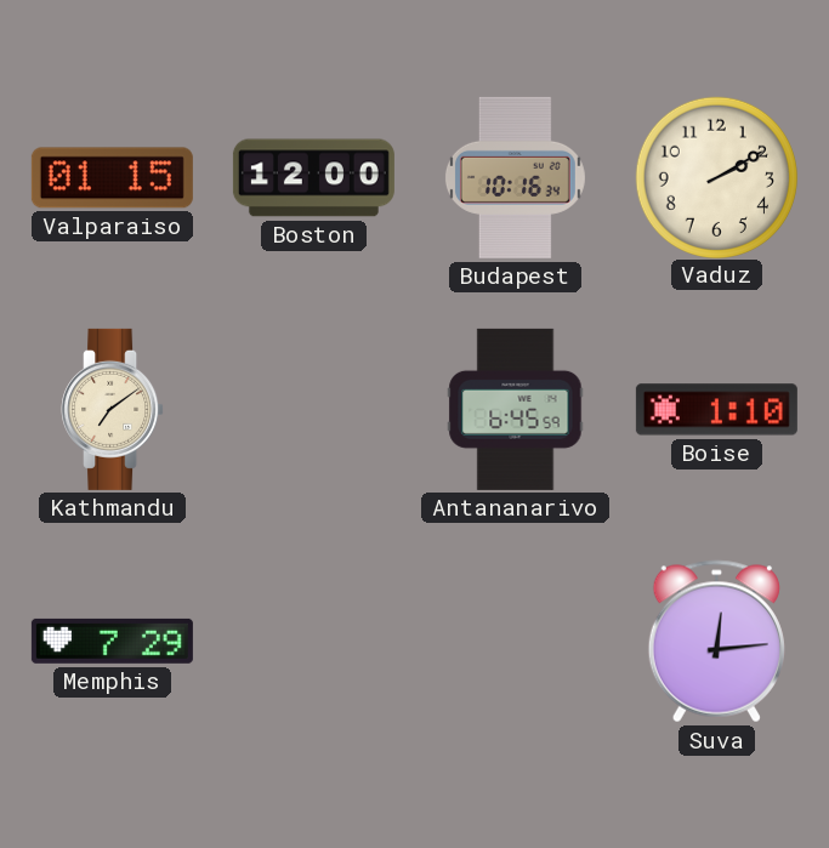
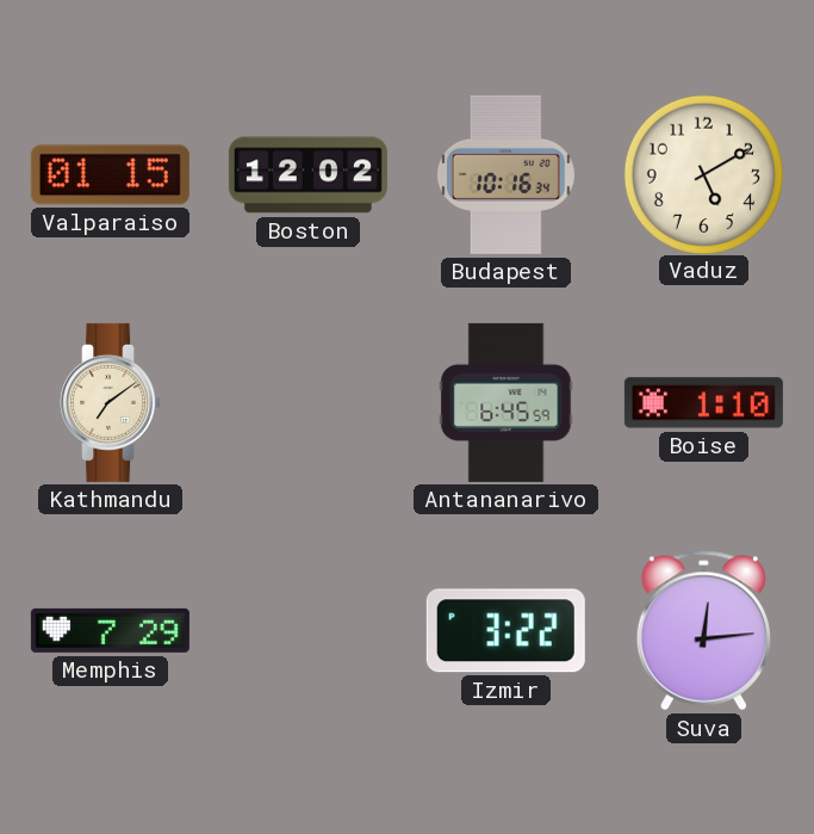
Boston: 12:00 -> 12:02
Vaduz: 2:10 -> 5:10
Izmir: none -> 3:22
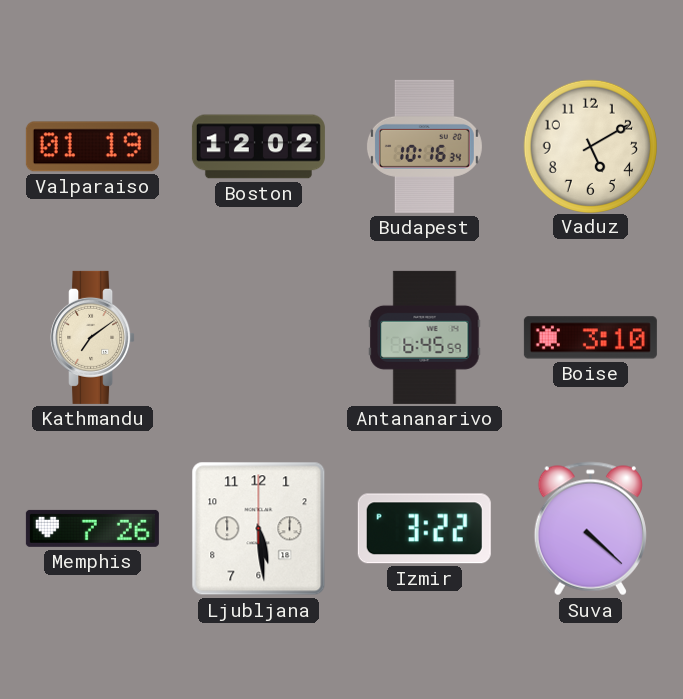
Valparaiso: 01:15 -> 01:19
Boise: 1:10 -> 3:10
Memphis: 7:29 -> 7:26
Ljubljana: none -> 5:29
Suva: 12:14 -> 4:22
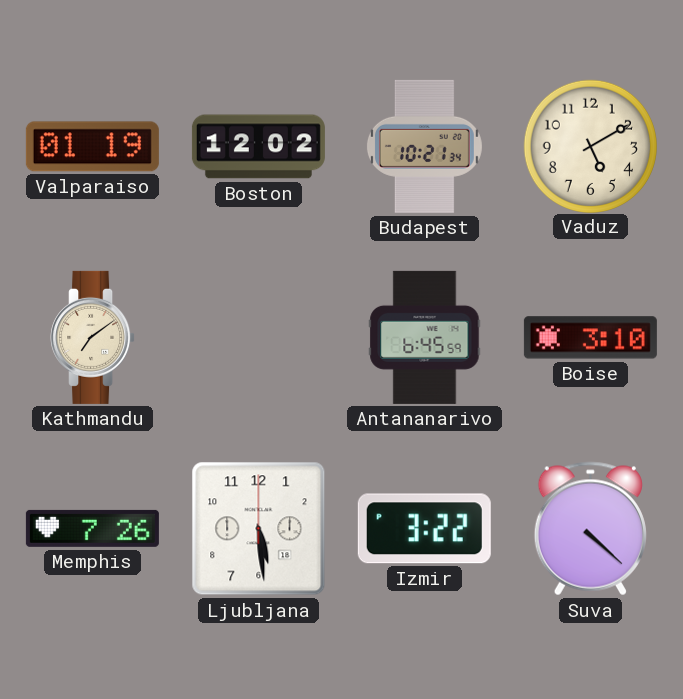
Budapest: 10:16 -> 10:21
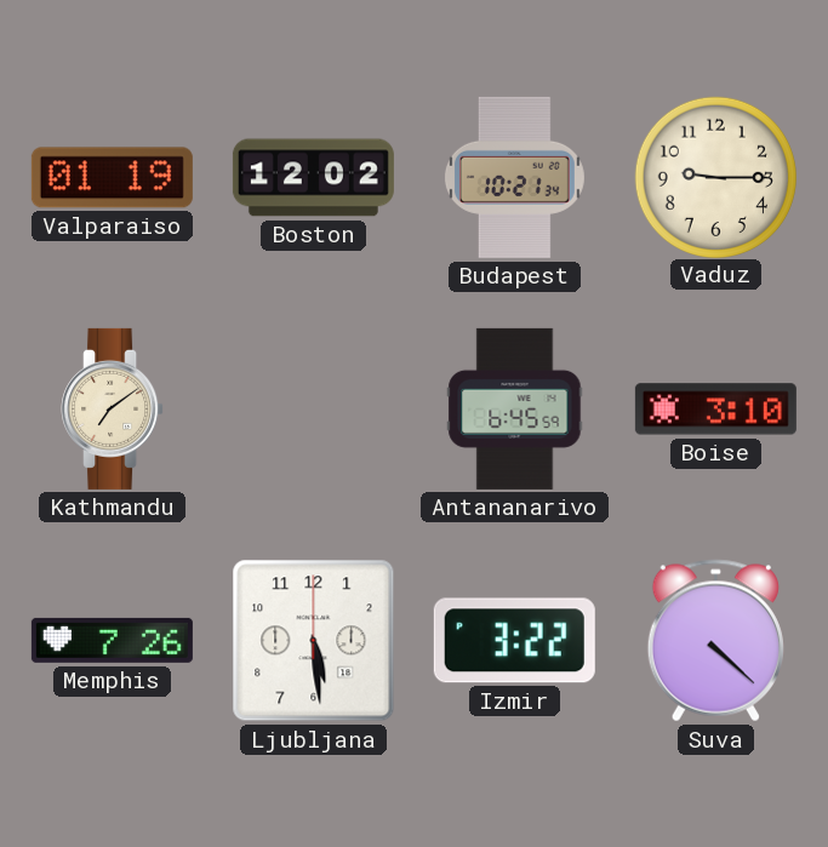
Vaduz: 5:10 -> 9:15
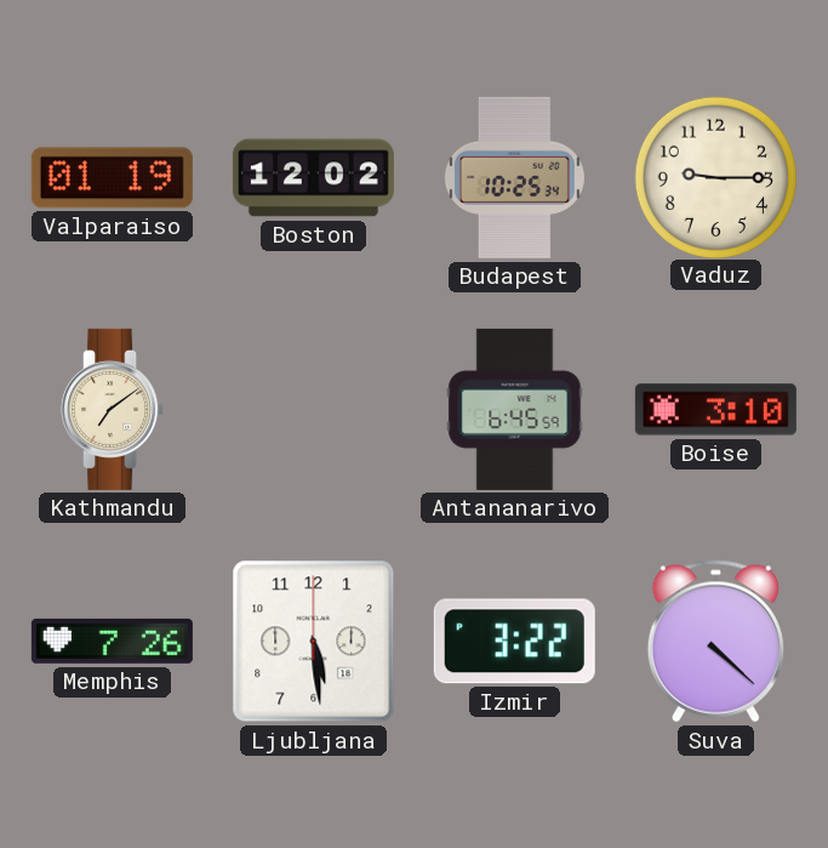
Budapest: 10:21 -> 10:25
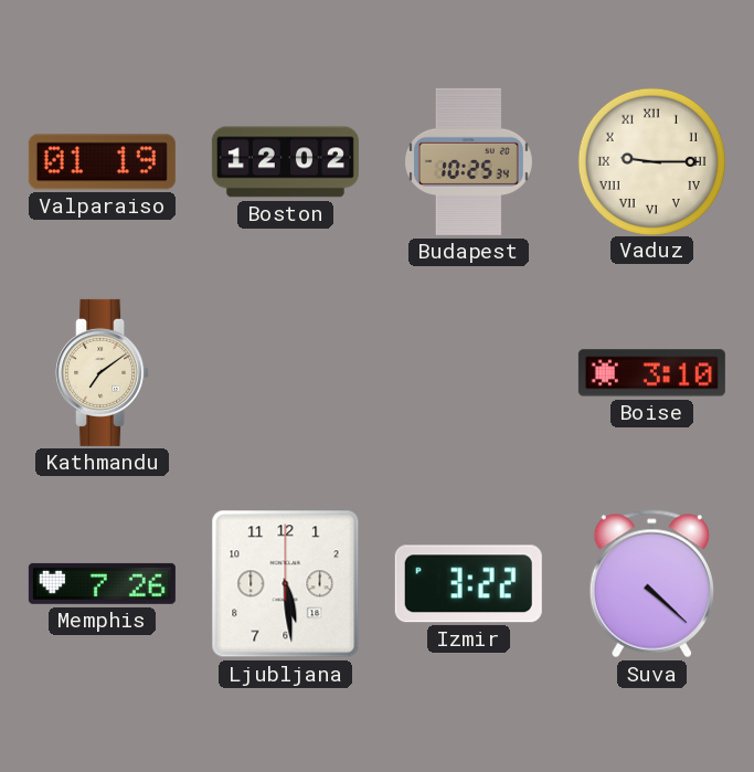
Vaduz numerals: Arabic -> Roman
Antananarivo: 6:45 -> none
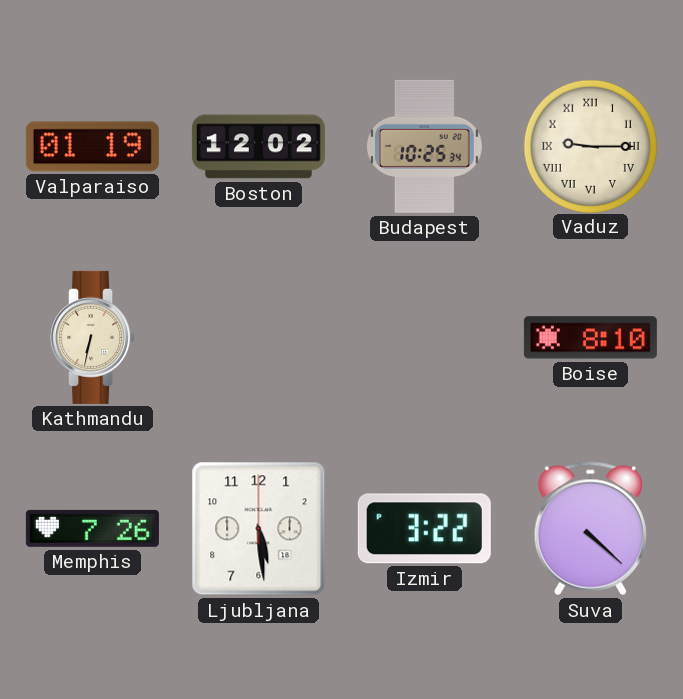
Kathmandu: 7:09 -> 6:32
Boise: 3:10 -> 8:10
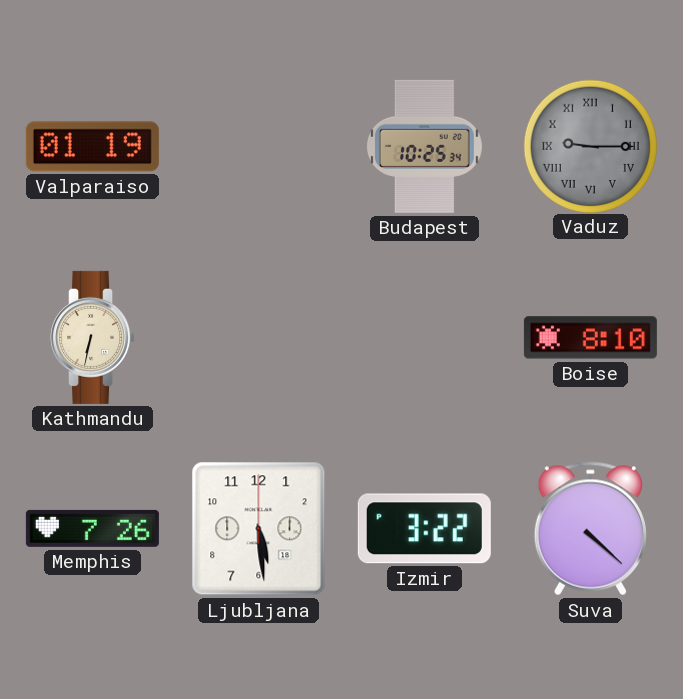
Boston: 12:02 -> none
Vaduz dial: cream -> grey
